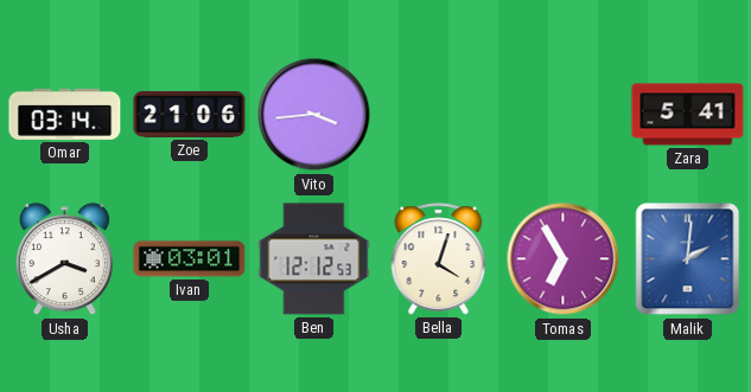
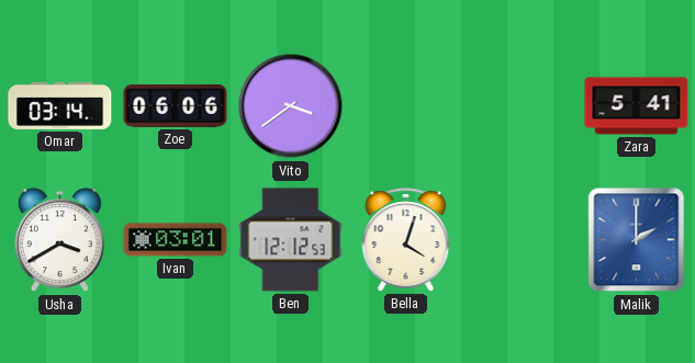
Zoe: 21:06 -> 06:06
Vito: 3:44 -> 3:39
Tomas: 6:55 -> none
Malik: 2:01 -> 2:00
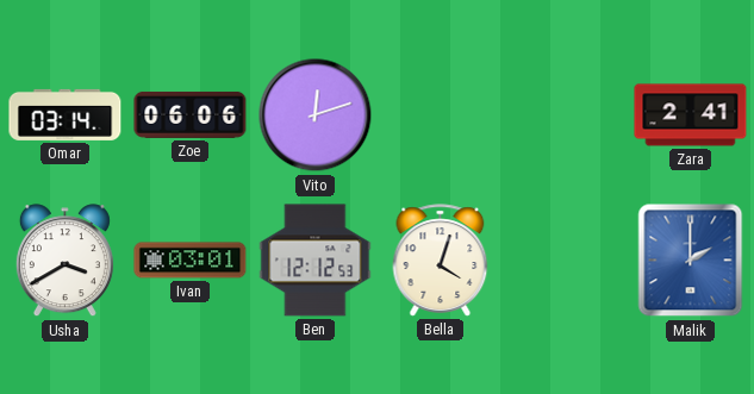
Vito: 3:39 -> 12:12
Zara: 5:41 -> 2:41
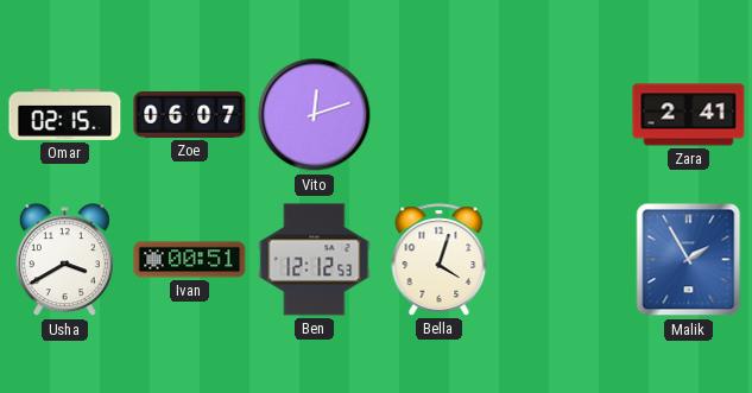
Omar: 03:14 -> 02:15
Zoe: 06:06 -> 06:07
Ivan: 03:01 -> 00:51
Malik: 2:00 -> 1:55
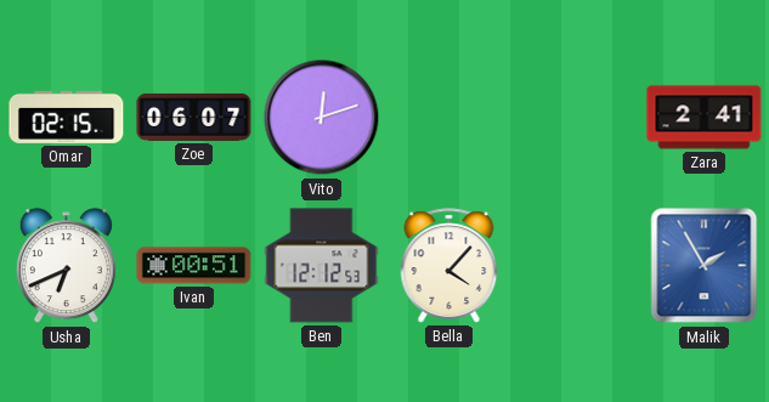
Usha: 3:40 -> 6:41
Bella: 4:03 -> 4:07
